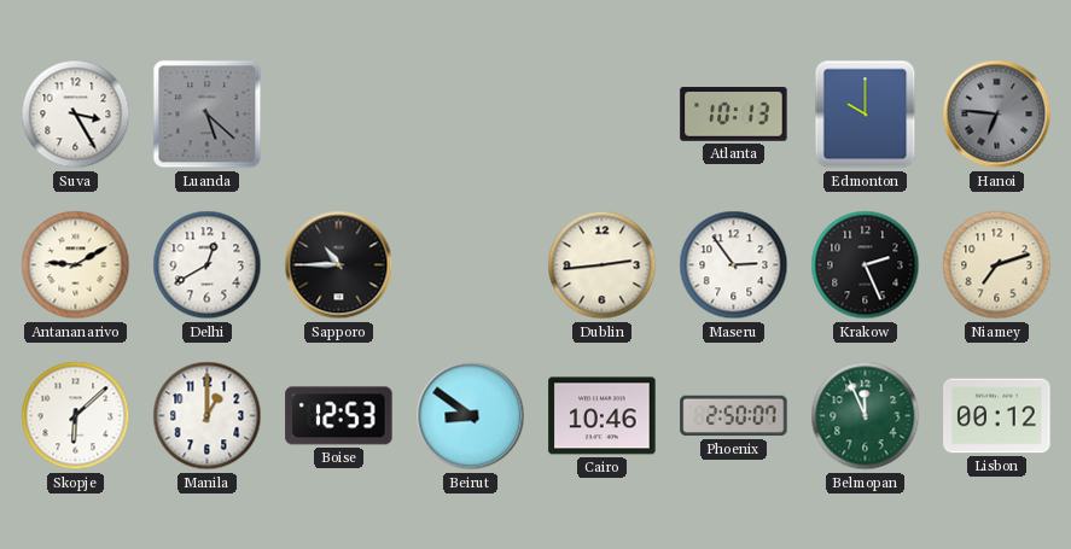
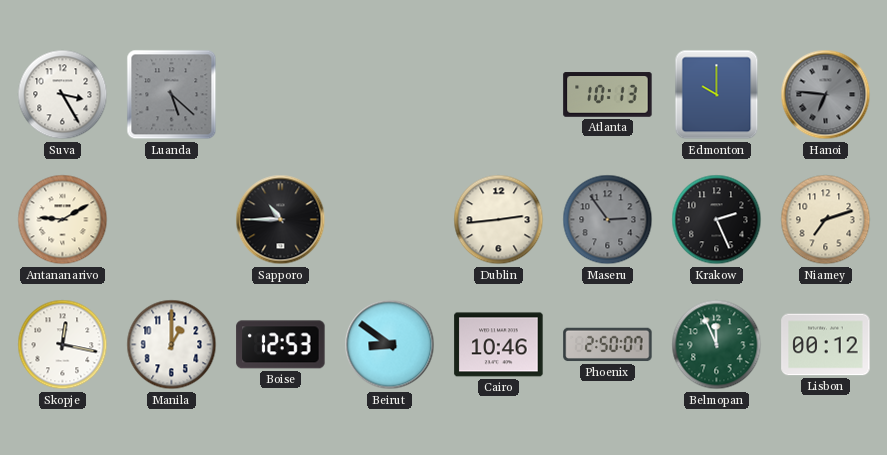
Delhi: 12:40 -> none
Maseru dial: white -> grey
Skopje: 6:08 -> 12:17
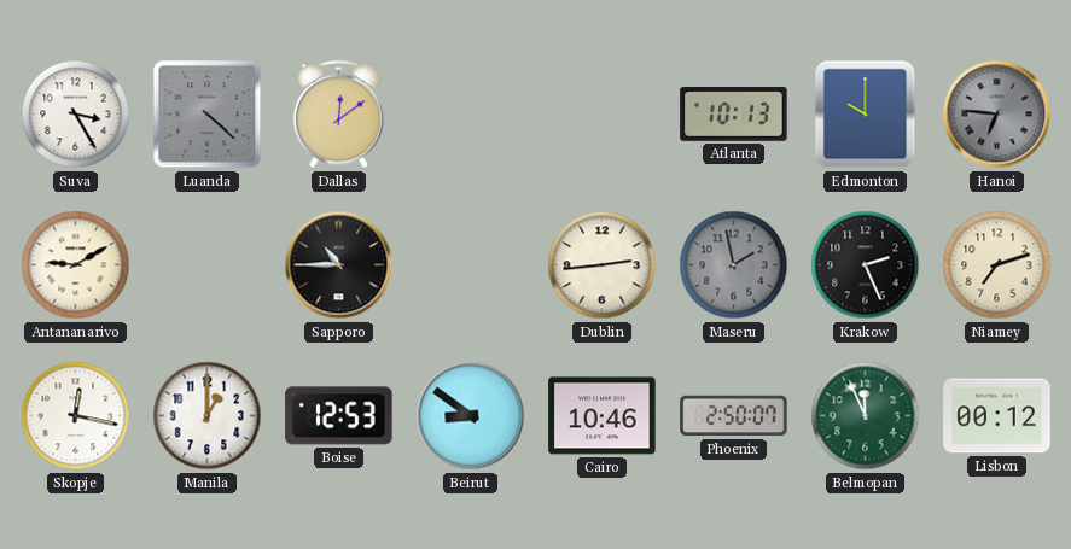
Luanda: 5:22 -> 4:22
Dallas: none -> 12:09
Maseru: 2:54 -> 1:58
